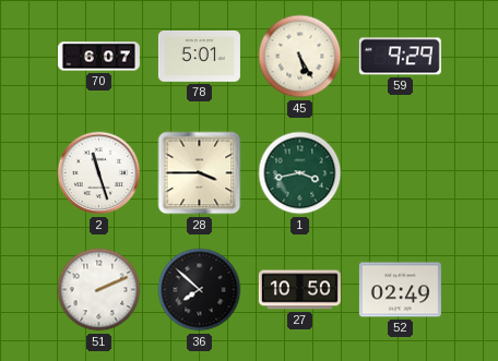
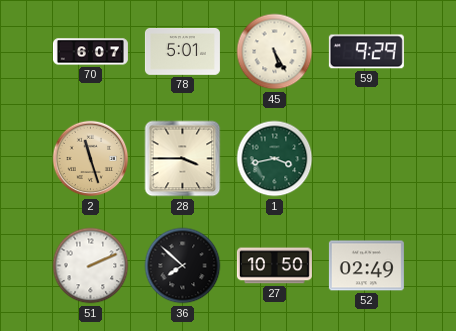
2 dial: white -> champagne
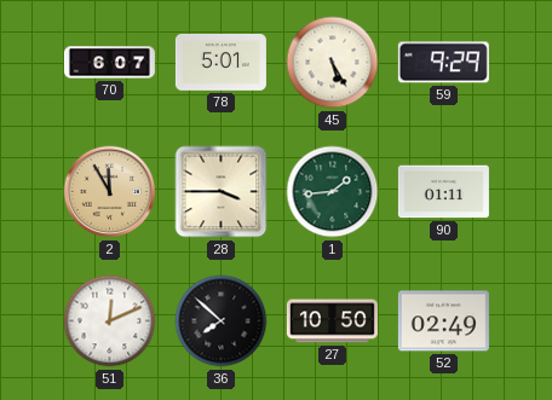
2: 11:27 -> 11:55
1: 3:43 -> 1:44
90: none -> 01:11
51: 2:11 -> 12:11
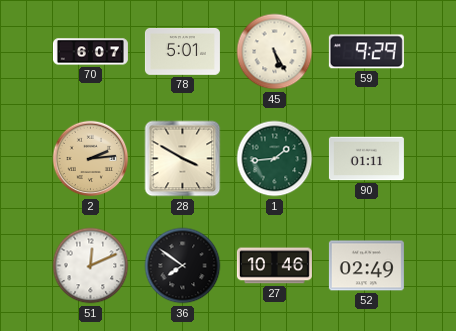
2: 11:55 -> 2:14
28: 3:45 -> 3:50
36: 7:52 -> 7:51
27: 10:50 -> 10:46
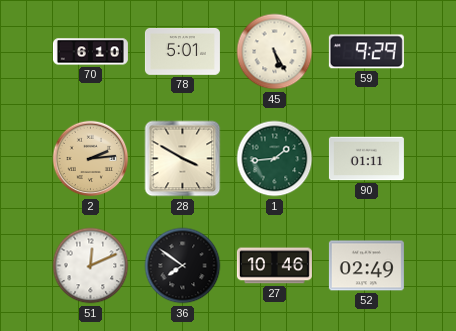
70: 6:07 -> 6:10
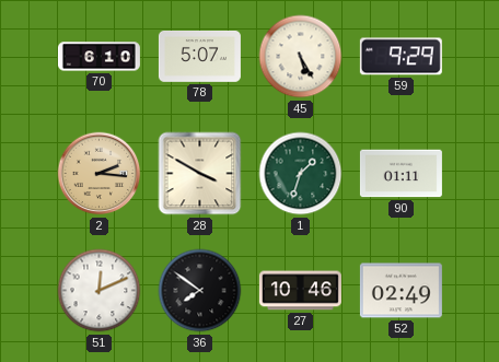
78: 5:01 -> 5:07
2: 2:14 -> 2:16
1: 1:44 -> 1:33
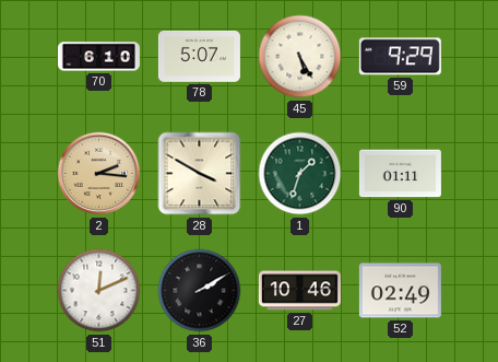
36: 7:51 -> 2:10
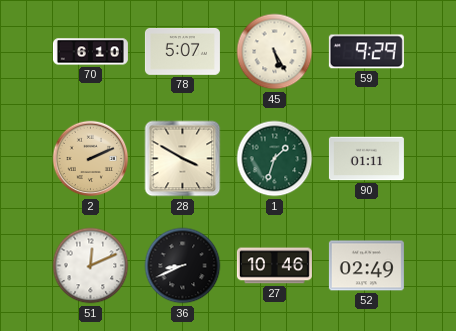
2: 2:16 -> 2:11
36: 2:10 -> 8:41
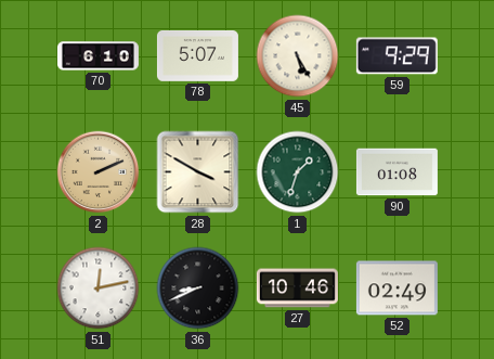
90: 01:11 -> 01:08
51: 12:11 -> 12:13
